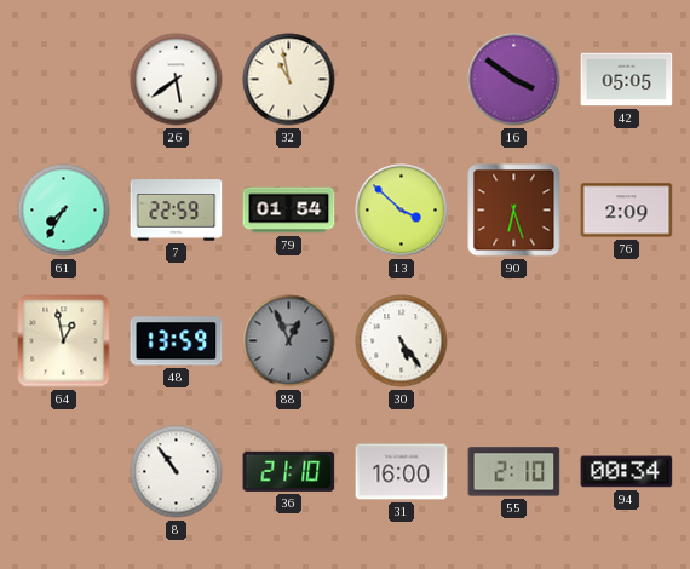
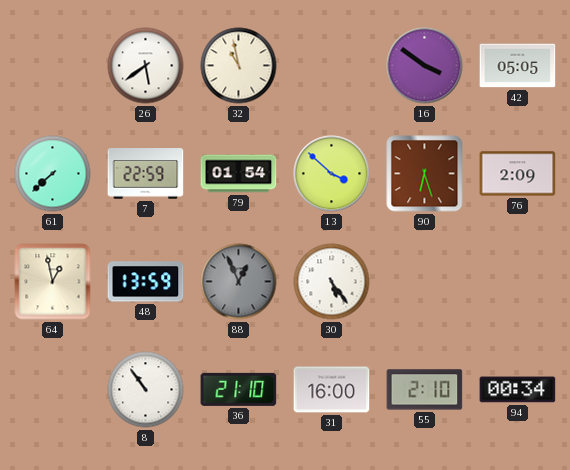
61: 7:35 -> 7:38
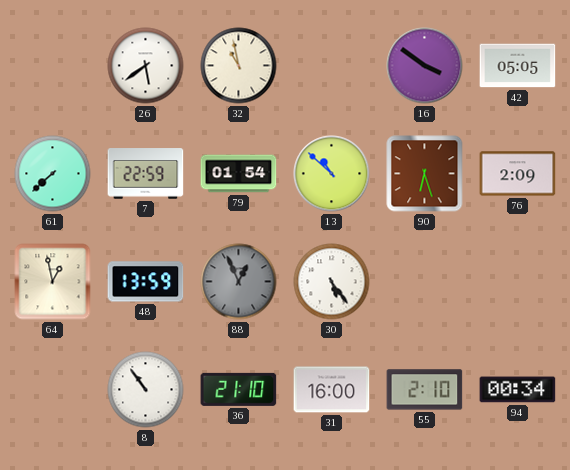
13: 3:52 -> 10:52
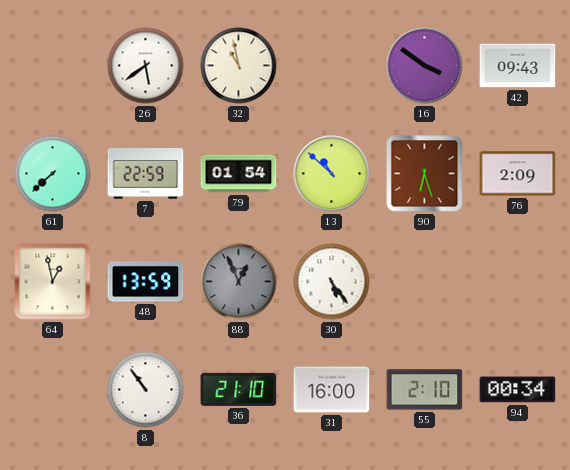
42: 05:05 -> 09:43
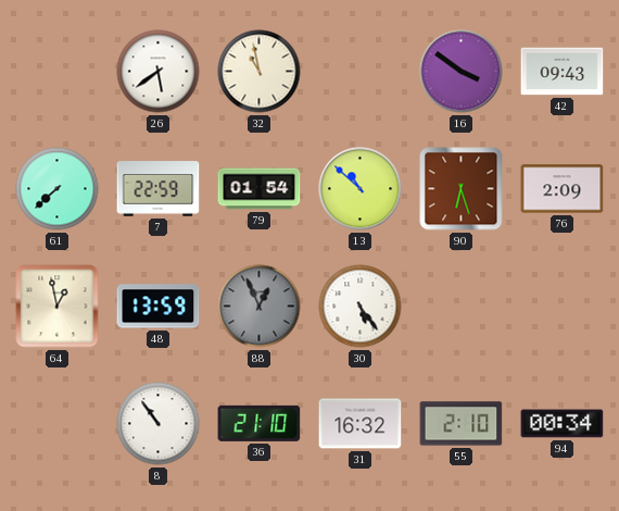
31: 16:00 -> 16:32
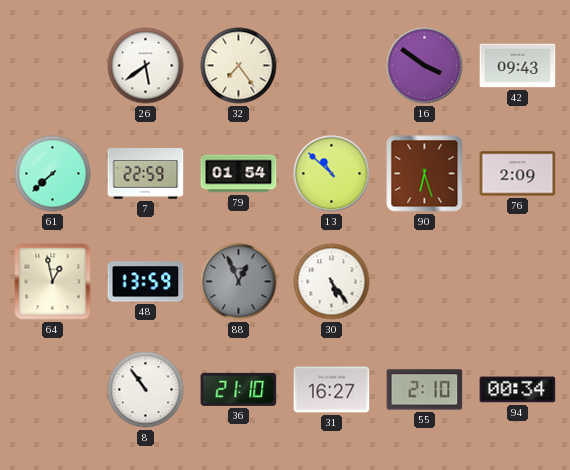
32: 10:58 -> 7:24
31: 16:32 -> 16:27
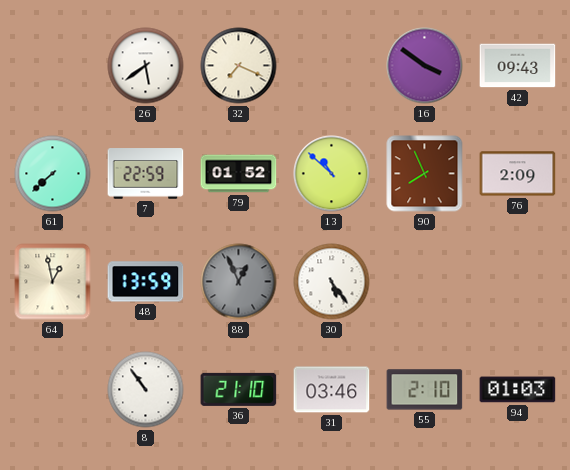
32: 7:24 -> 7:19
79: 01:54 -> 01:52
90: 6:27 -> 7:56
31: 16:27 -> 03:46
94: 00:34 -> 01:03
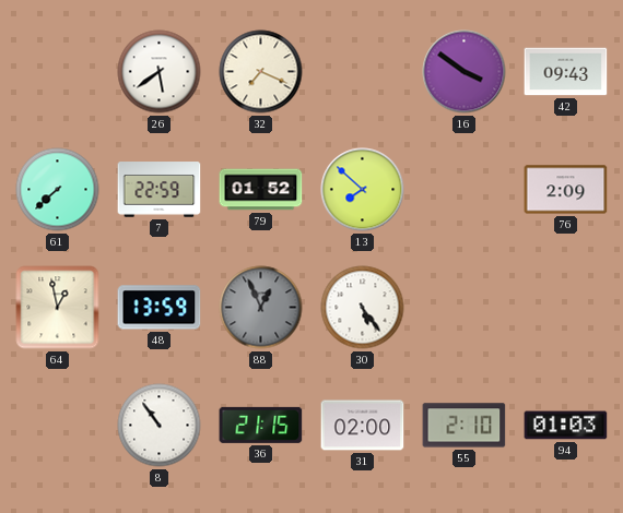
13: 10:52 -> 7:52
90: 7:56 -> none
36: 21:10 -> 21:15
31: 03:46 -> 02:00
